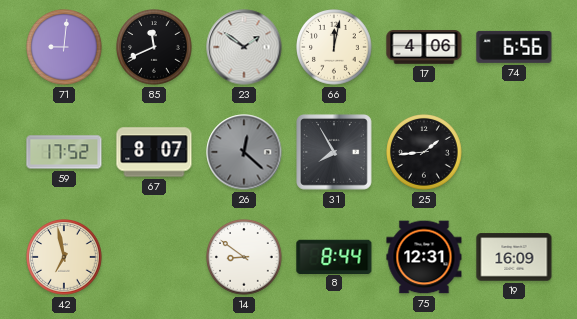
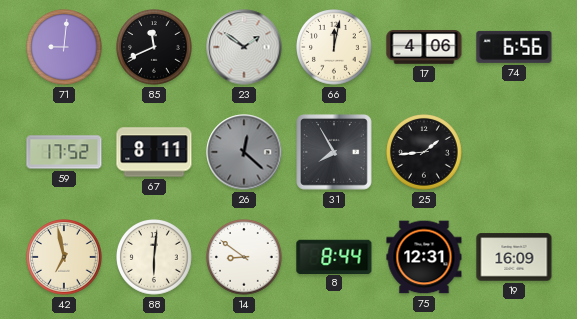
67: 8:07 -> 8:11
88: none -> 6:01
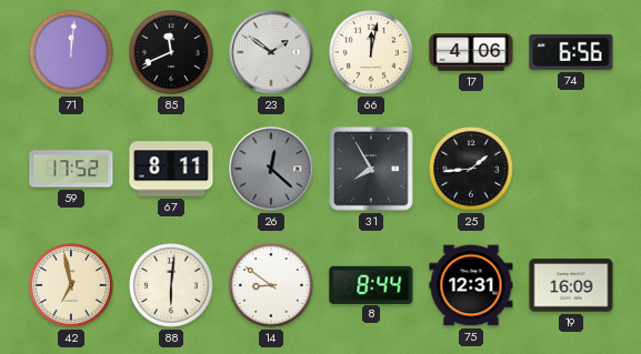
71: 9:01 -> 12:01
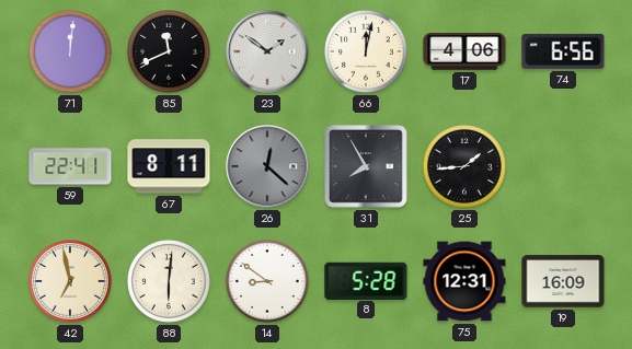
59: 17:52 -> 22:41
8: 8:44 -> 5:28
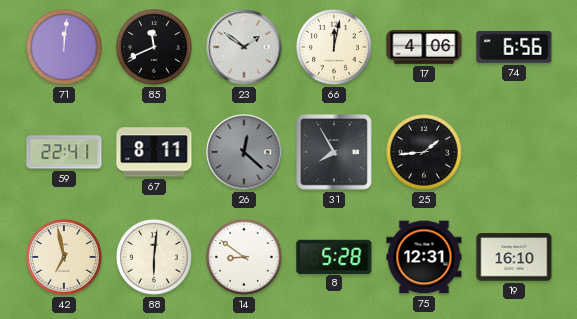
19: 16:09 -> 16:10
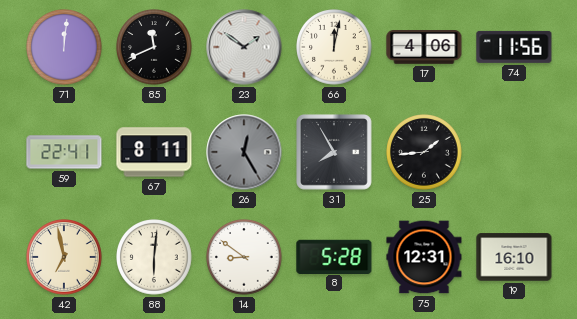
74: 6:56 -> 11:56
26: 12:22 -> 12:25
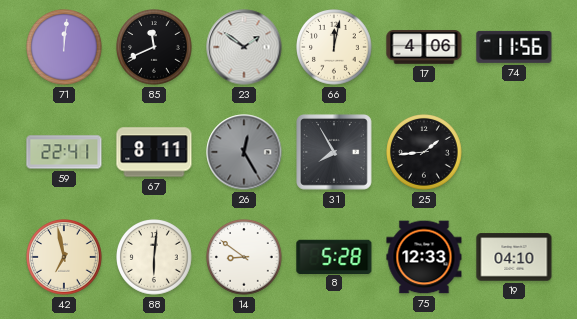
75: 12:31 -> 12:33
19: 16:10 -> 04:10
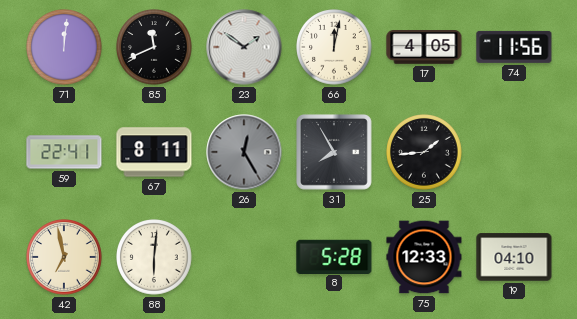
17: 4:06 -> 4:05
14: 8:51 -> none
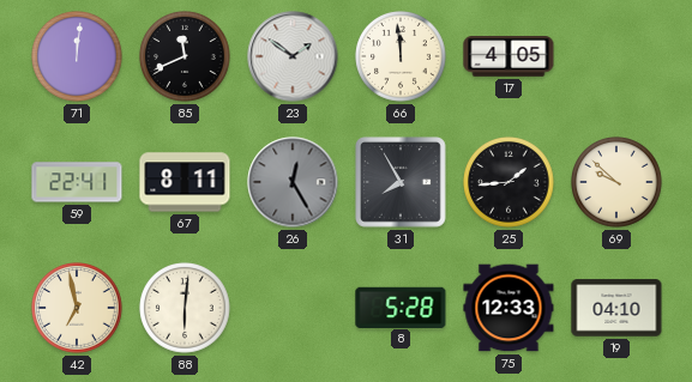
66: 12:02 -> 11:59
74: 11:56 -> none
69: none -> 9:52
